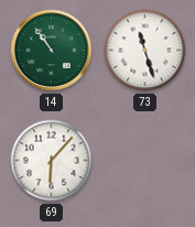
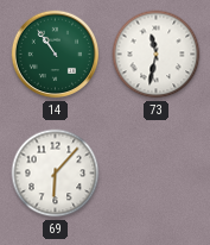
73: 11:27 -> 11:32
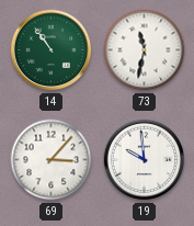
69: 6:07 -> 3:07
19: none -> 9:59
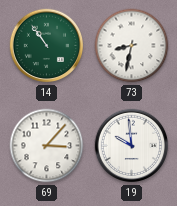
73: 11:32 -> 8:32
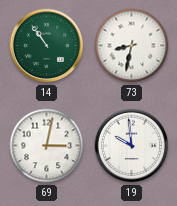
69: 3:07 -> 3:02
